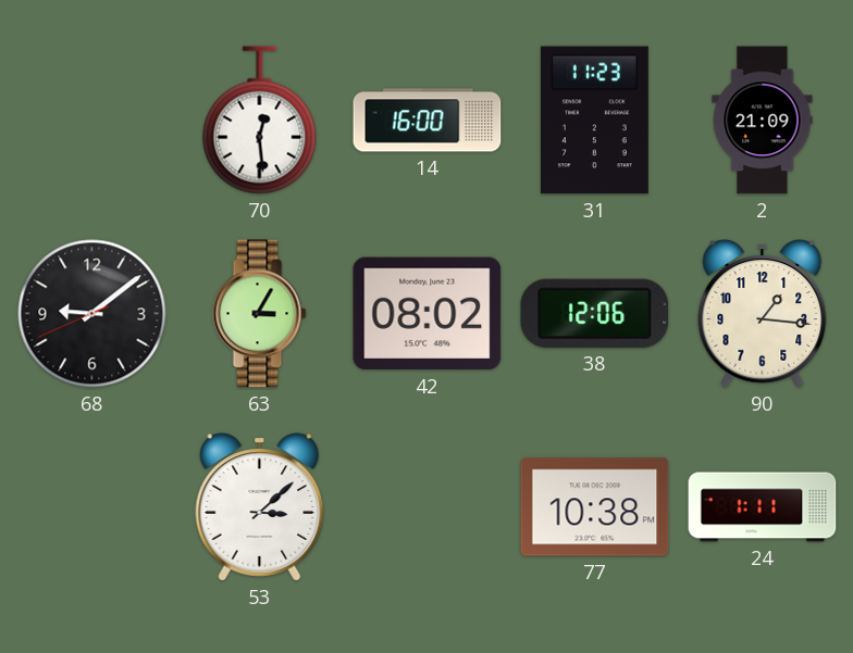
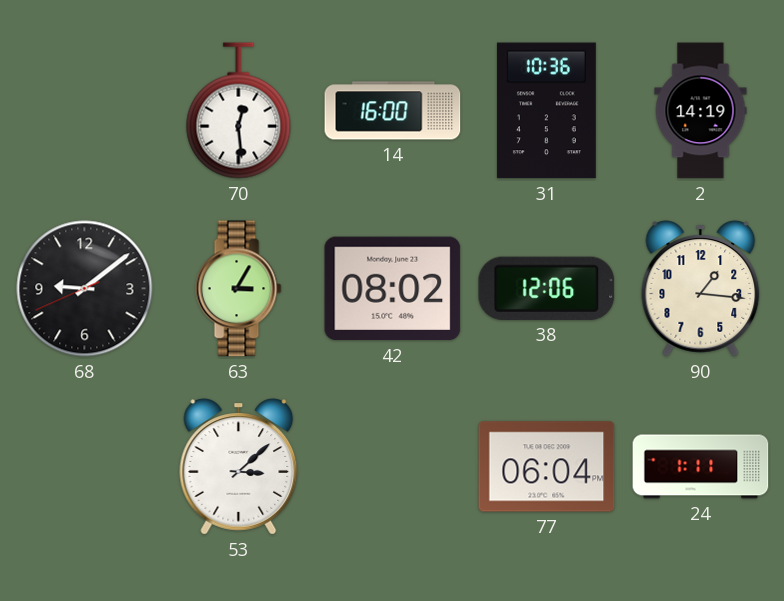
31: 11:23 -> 10:36
2: 21:09 -> 14:19
77: 10:38 -> 06:04
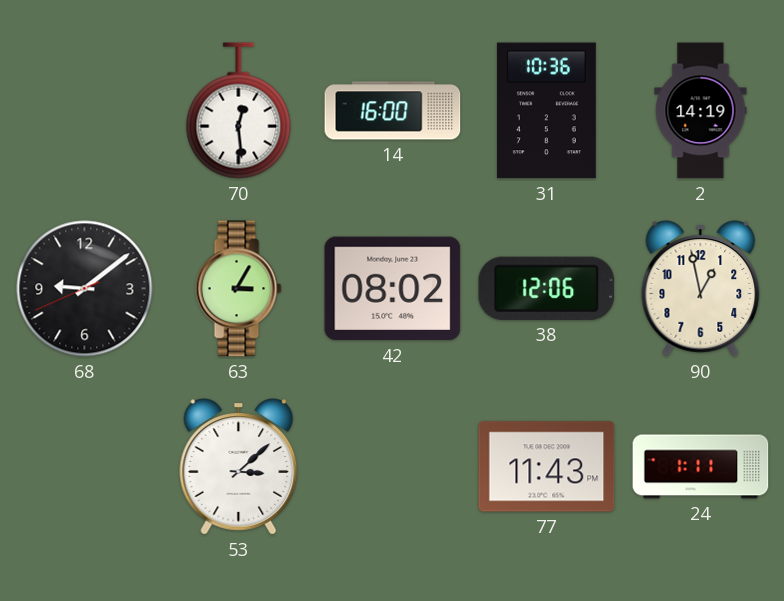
90: 1:16 -> 12:58
77: 06:04 -> 11:43
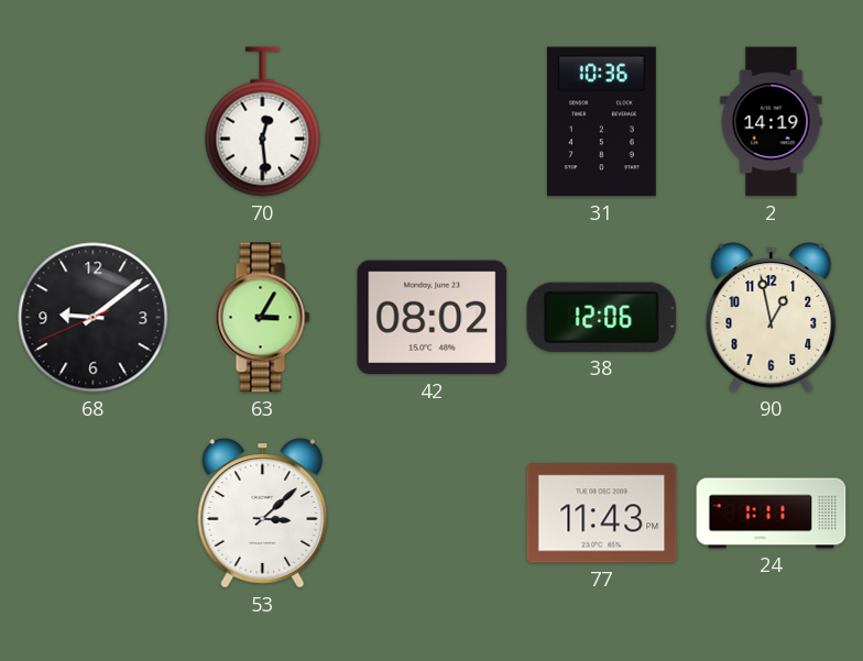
14: 16:00 -> none
